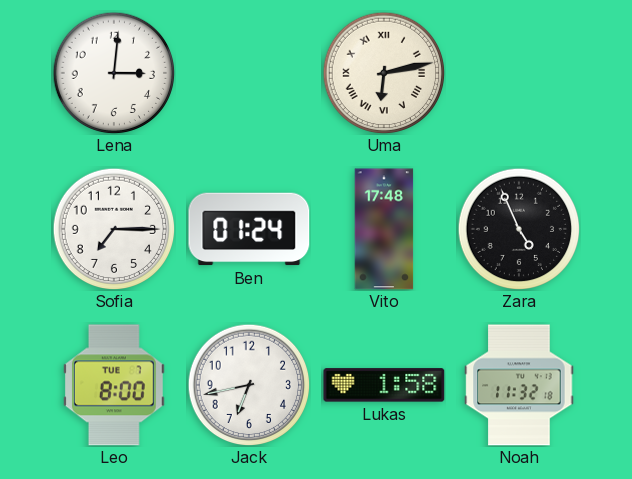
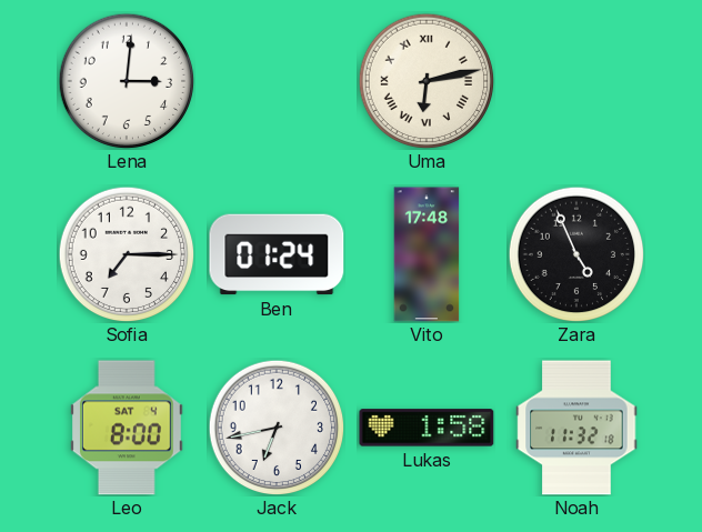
Leo date: TUE 7 -> SAT 4
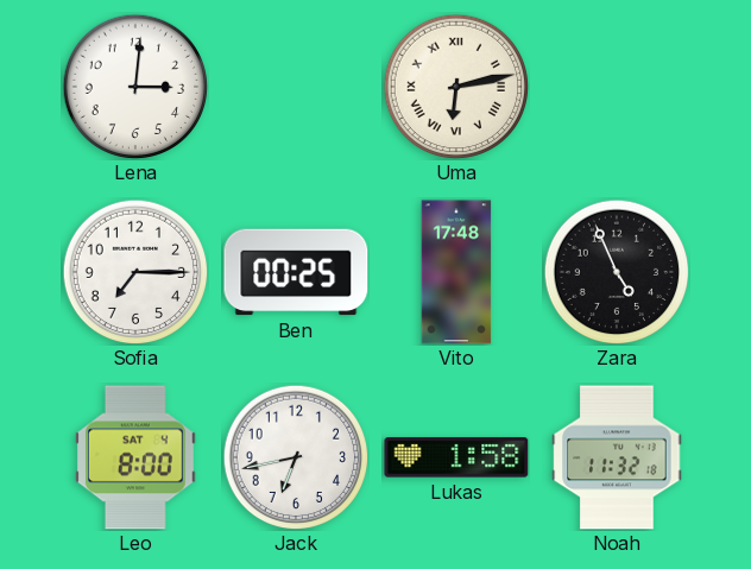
Ben: 01:24 -> 00:25
